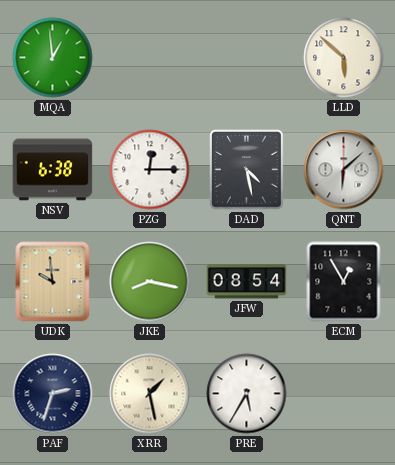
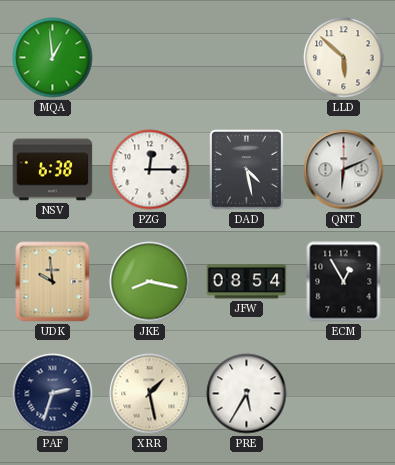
QNT: 6:08 -> 6:11
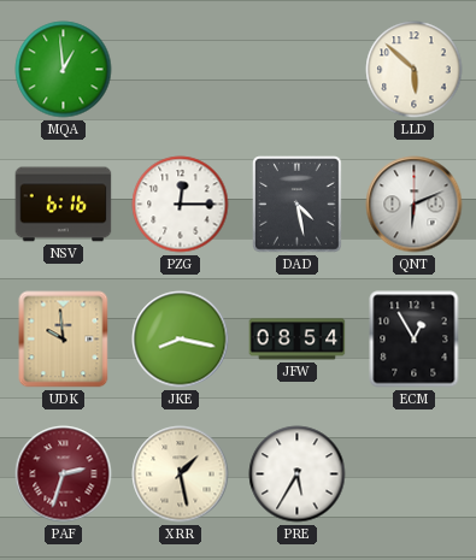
NSV: 6:38 -> 6:16
PAF dial: navy -> burgundy
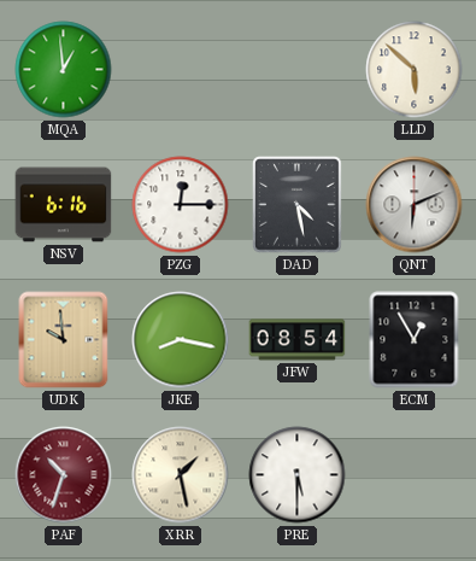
PAF: 2:33 -> 10:33
PRE: 5:35 -> 5:30
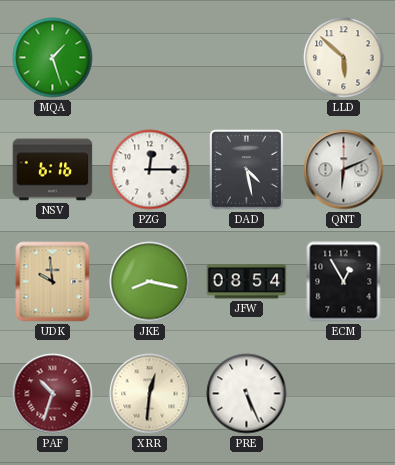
MQA: 12:59 -> 1:27
XRR: 1:28 -> 12:31
PRE: 5:30 -> 5:26
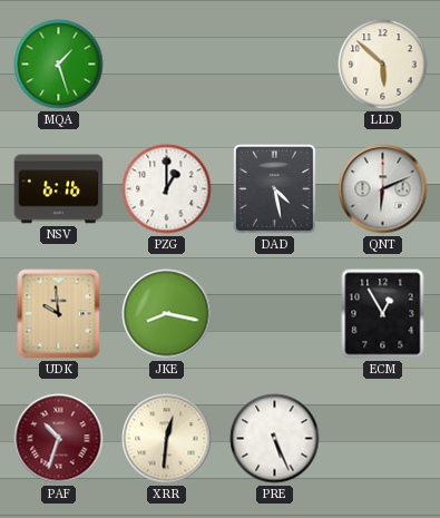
PZG: 12:15 -> 1:00
JFW: 08:54 -> none
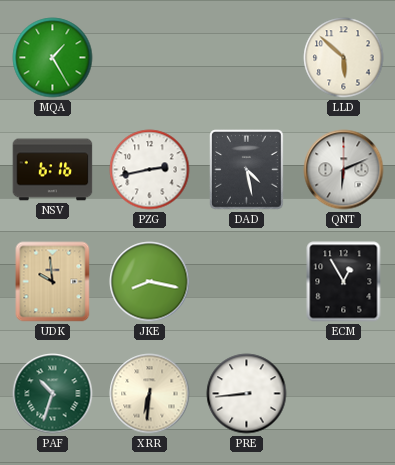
MQA: 1:27 -> 1:25
PZG: 1:00 -> 2:43
PAF dial: burgundy -> green
XRR: 12:31 -> 6:31
PRE: 5:26 -> 8:44
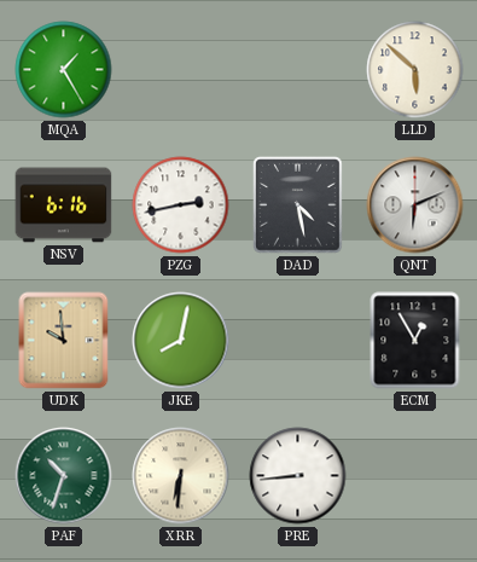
JKE: 8:17 -> 8:02
